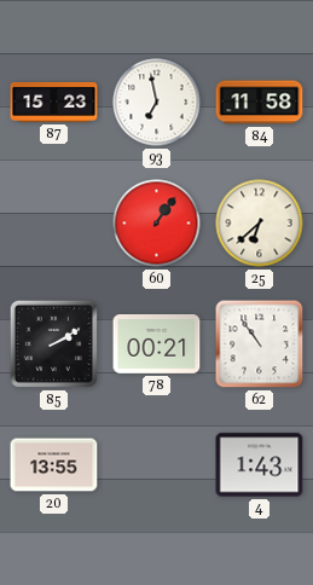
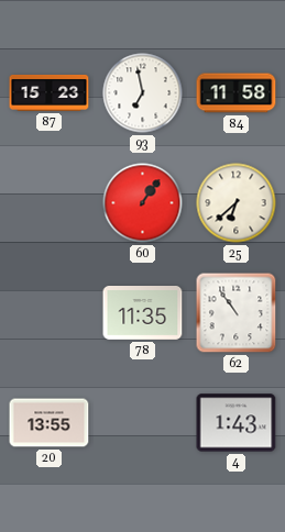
85: 2:10 -> none
78: 00:21 -> 11:35
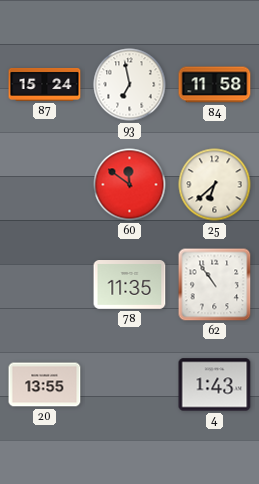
87: 15:23 -> 15:24
60: 1:06 -> 11:51
